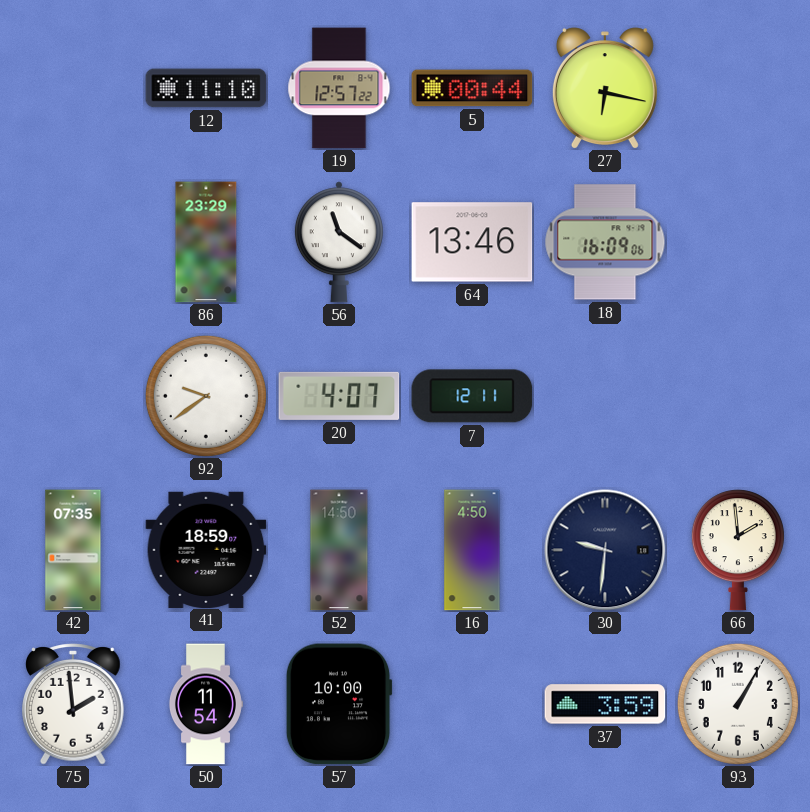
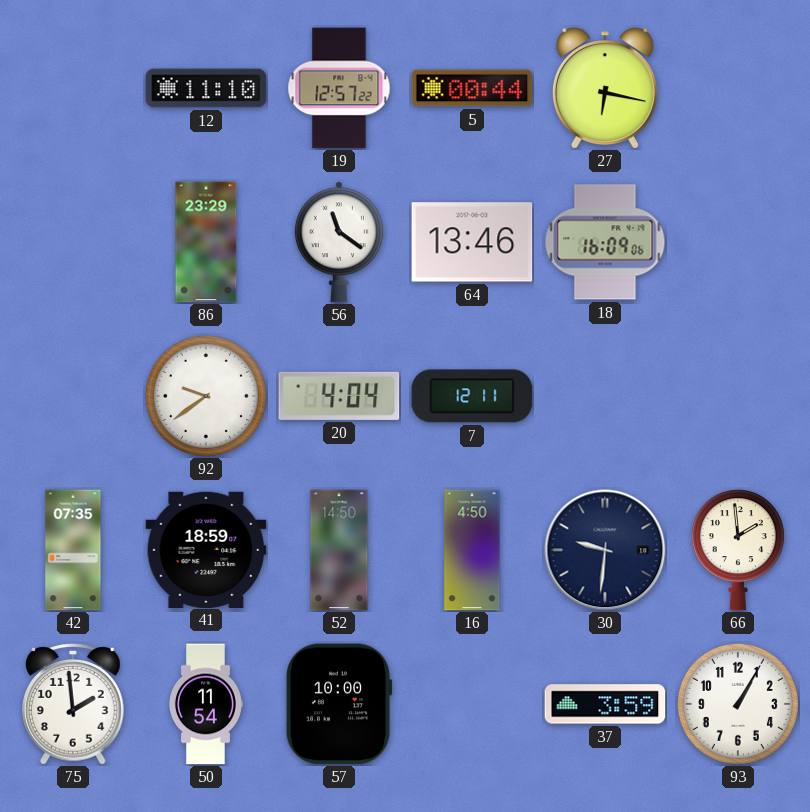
20: 4:07 -> 4:04
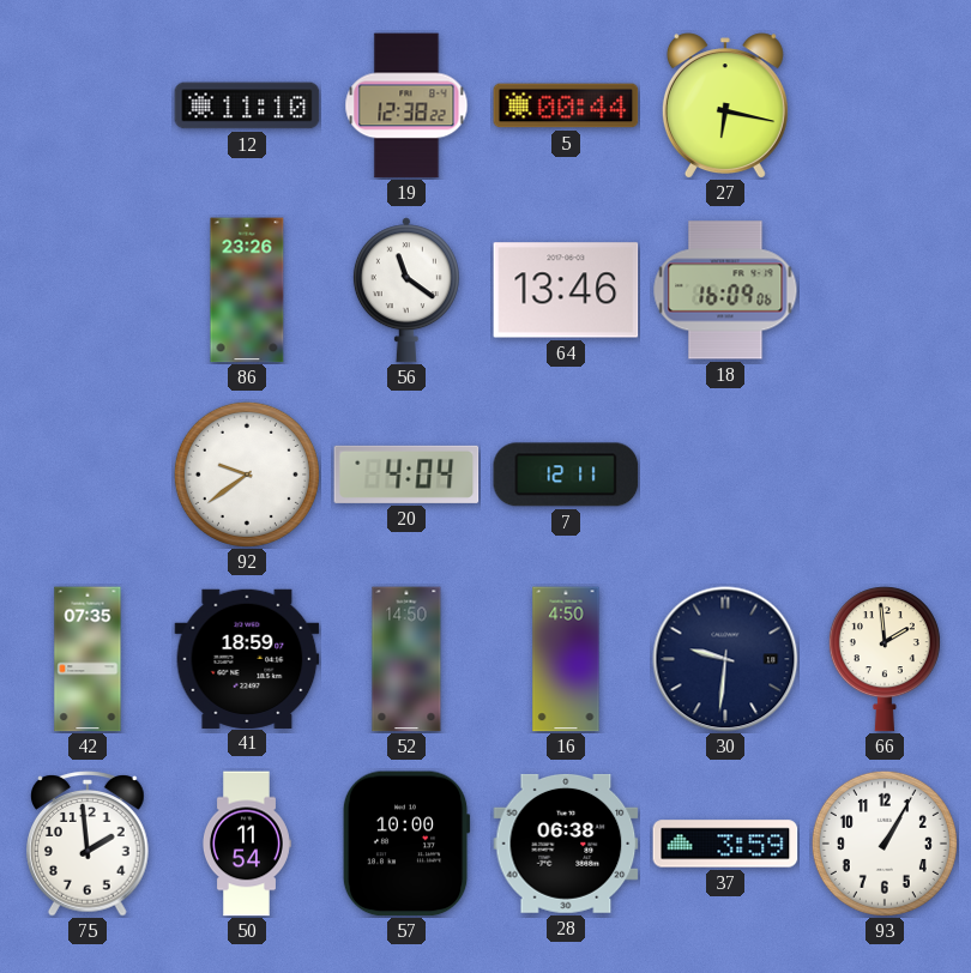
19: 12:57 -> 12:38
86: 23:29 -> 23:26
28: none -> 06:38
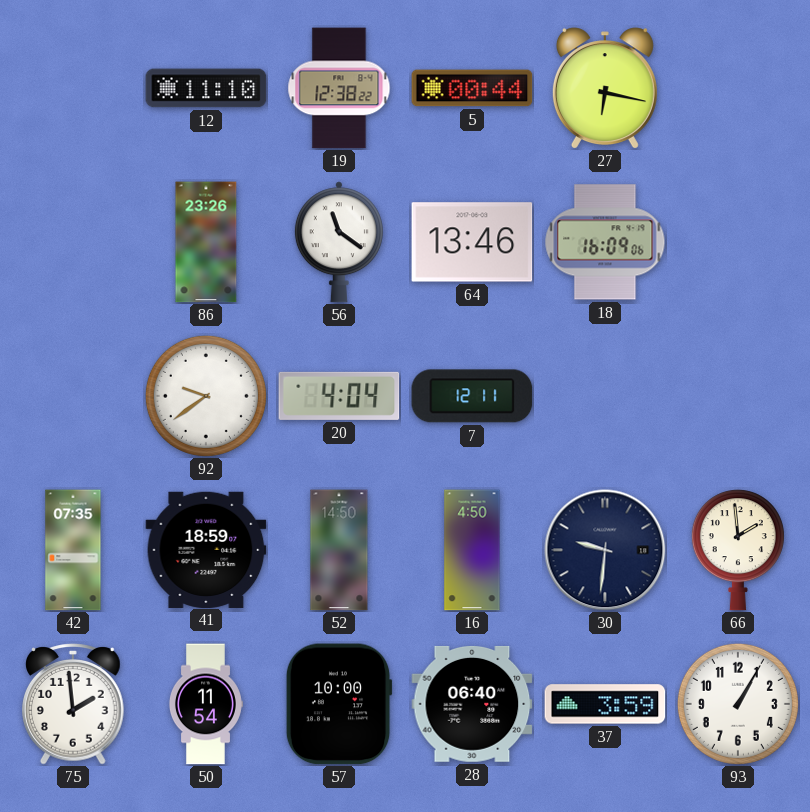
28: 06:38 -> 06:40
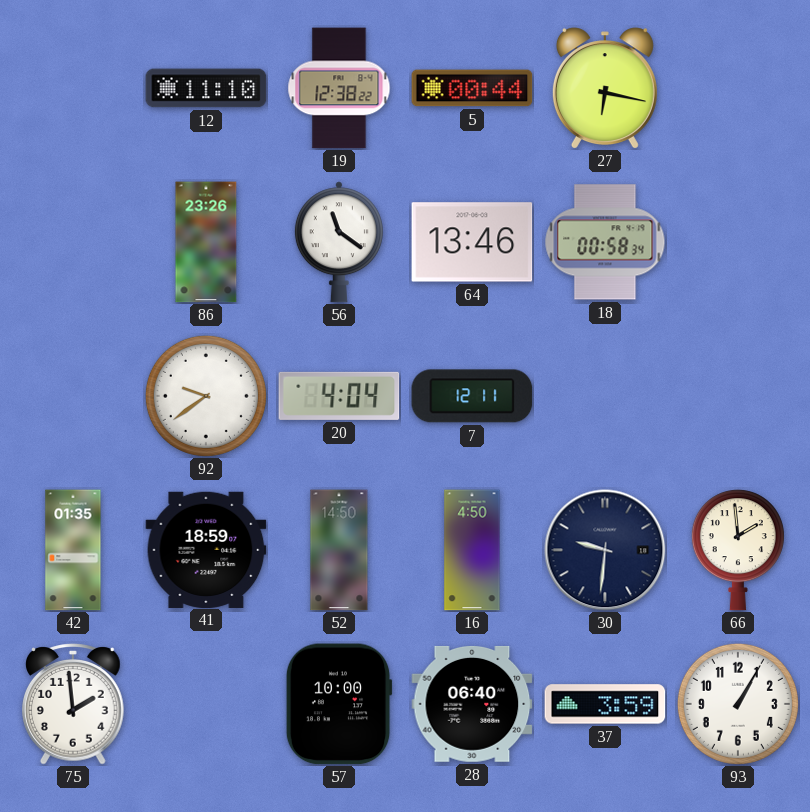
18: 16:09 -> 00:58
42: 07:35 -> 01:35
50: 11:54 -> none
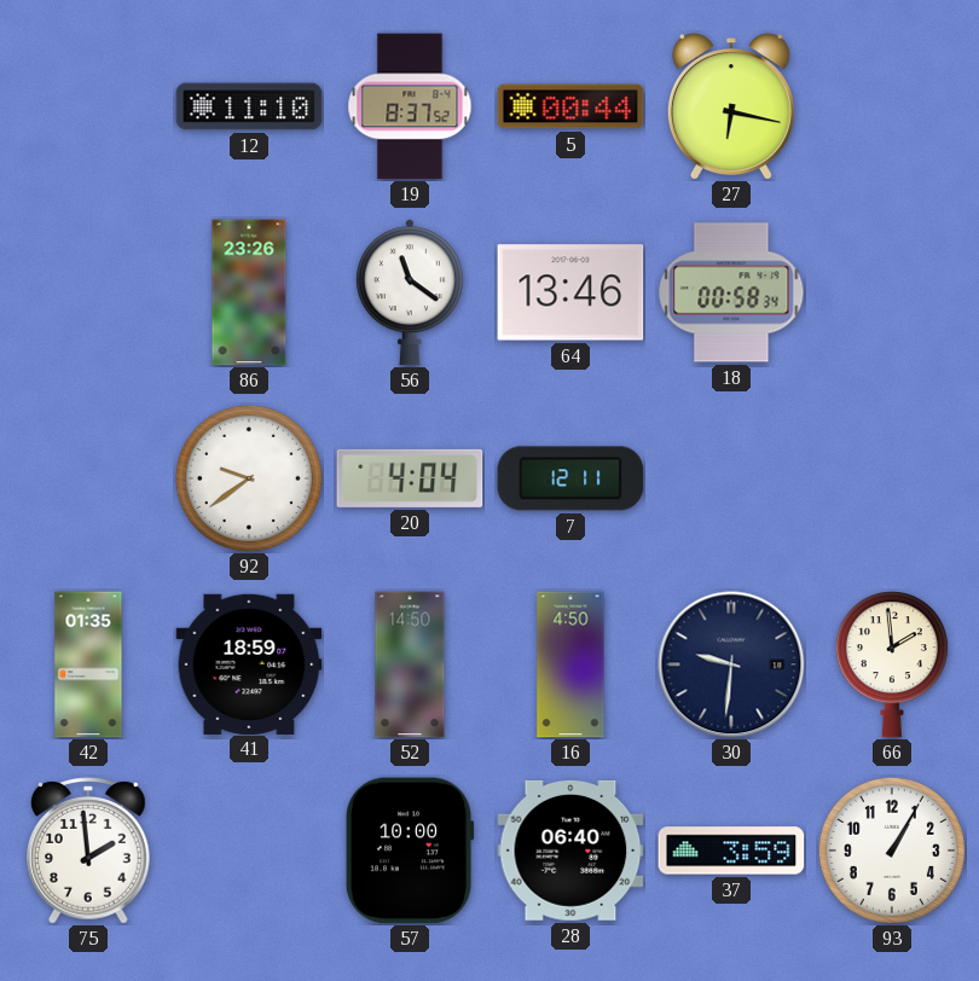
19: 12:38 -> 8:37
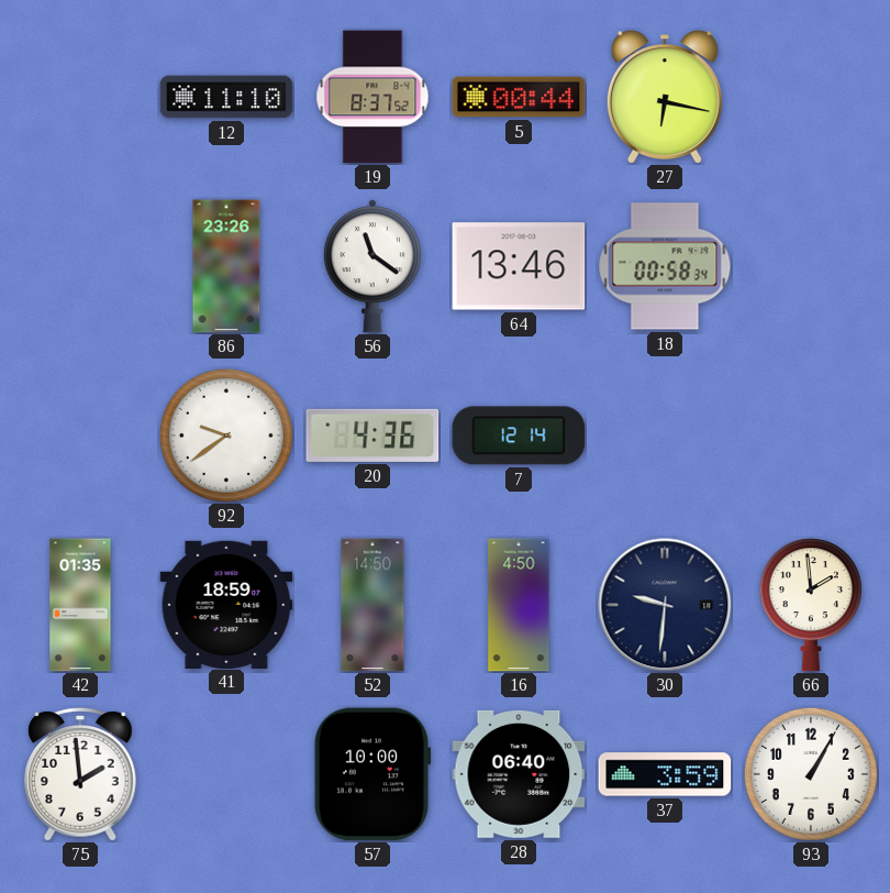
20: 4:04 -> 4:36
7: 12:11 -> 12:14
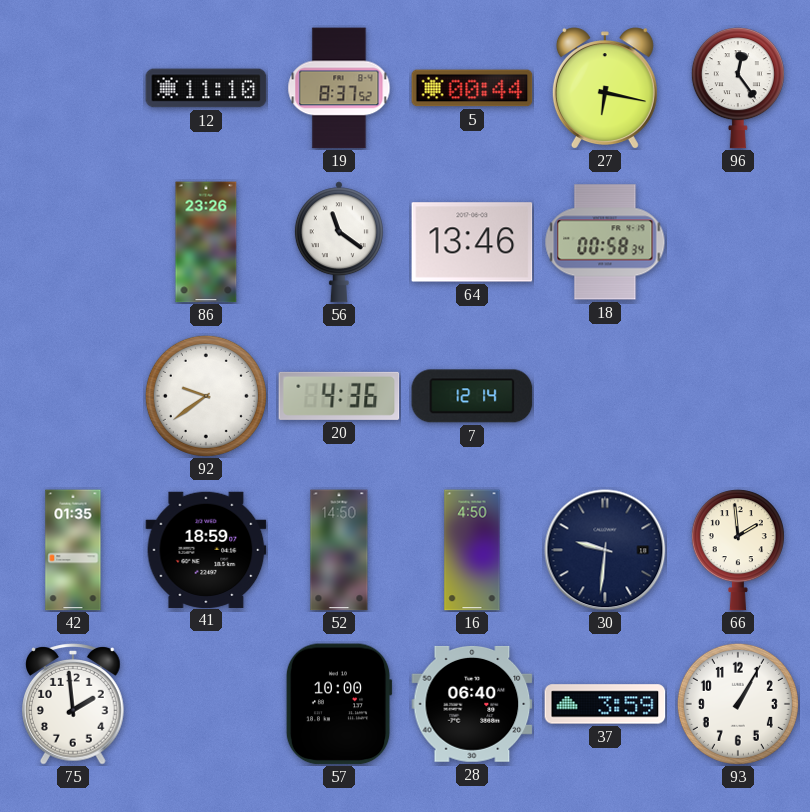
96: none -> 12:24
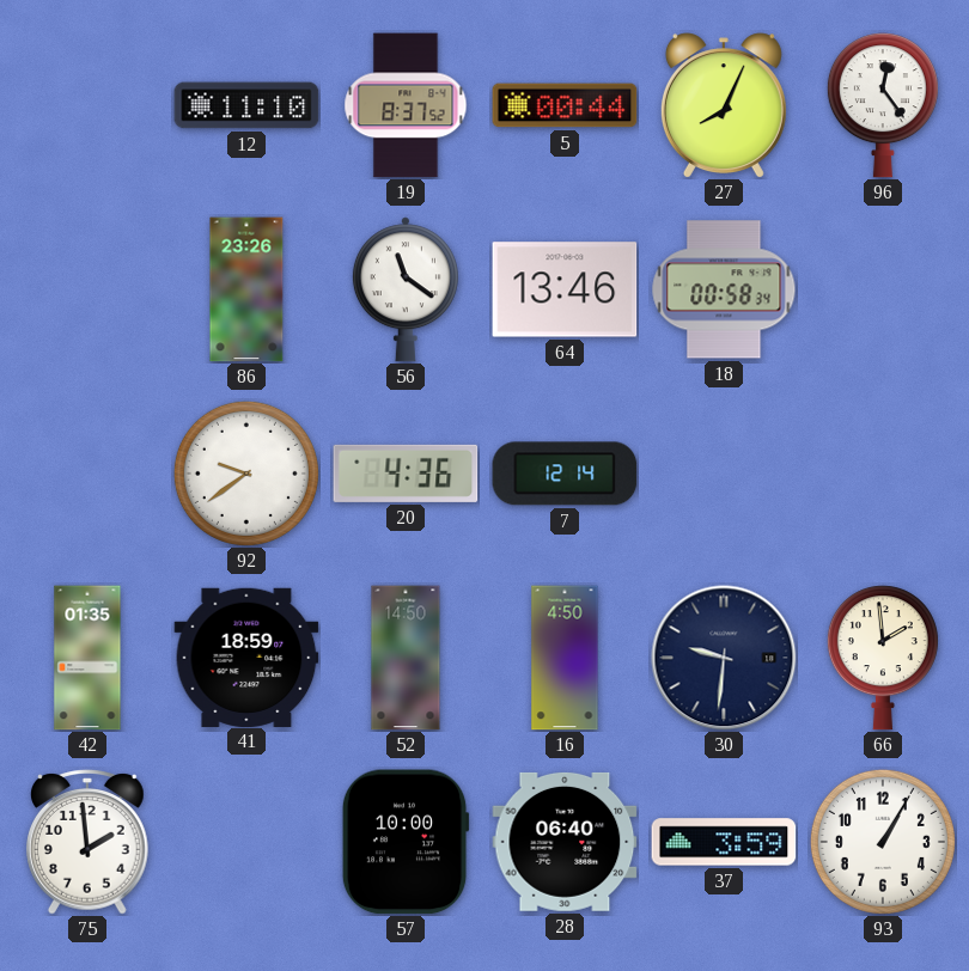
27: 6:17 -> 8:04
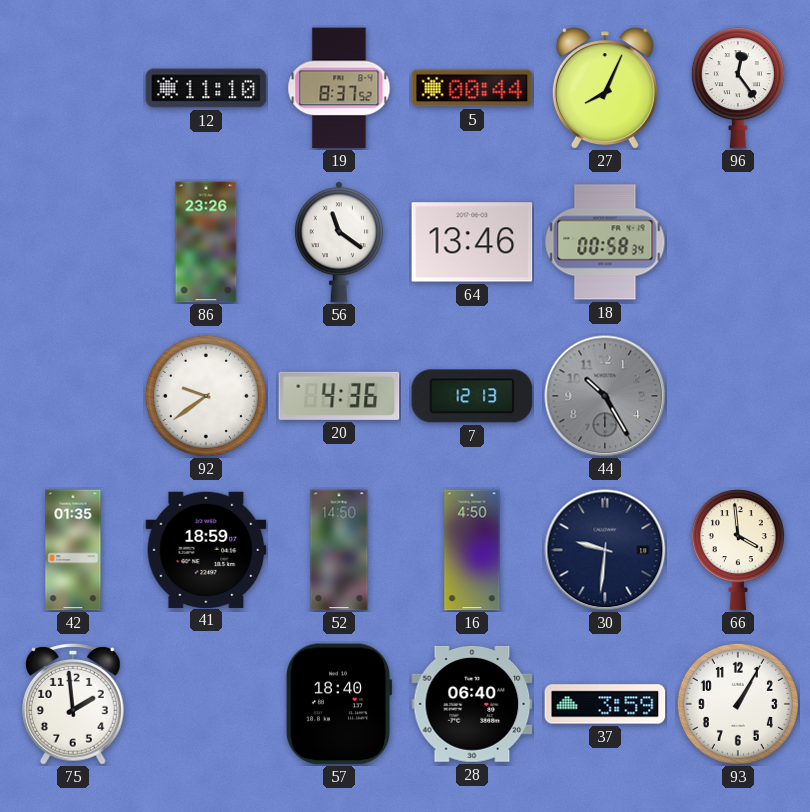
7: 12:14 -> 12:13
44: none -> 10:25
66: 1:59 -> 3:59
57: 10:00 -> 18:40
